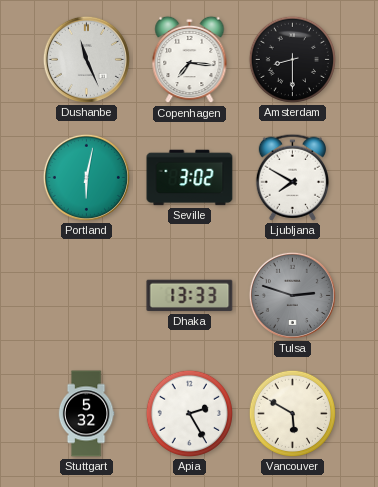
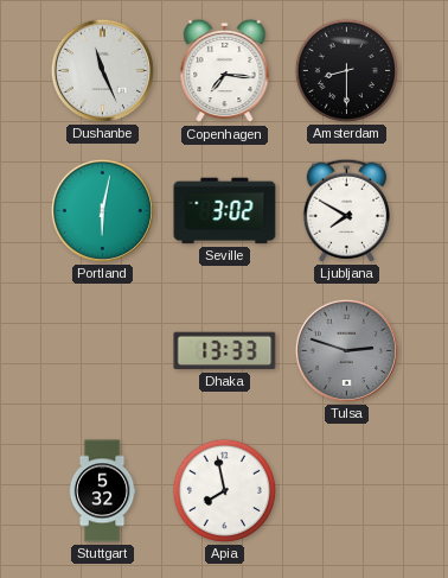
Apia: 2:25 -> 7:58
Vancouver: 5:50 -> none
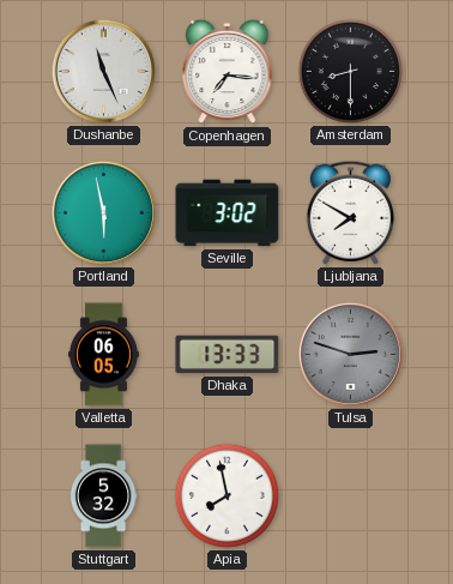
Portland: 6:02 -> 5:58
Valletta: none -> 06:05
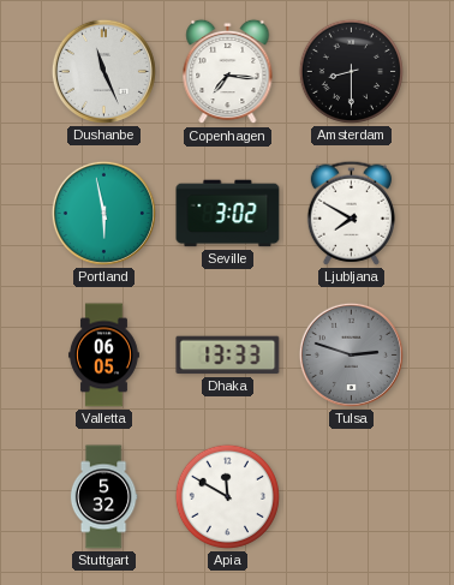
Apia: 7:58 -> 11:50
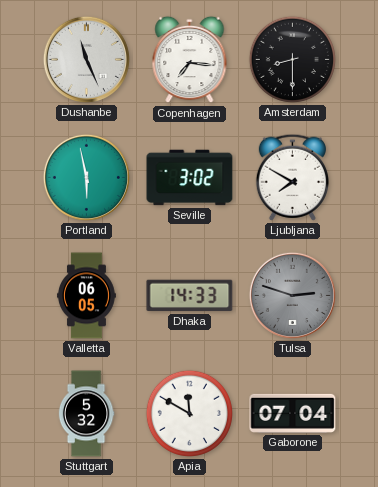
Dhaka: 13:33 -> 14:33
Gaborone: none -> 07:04
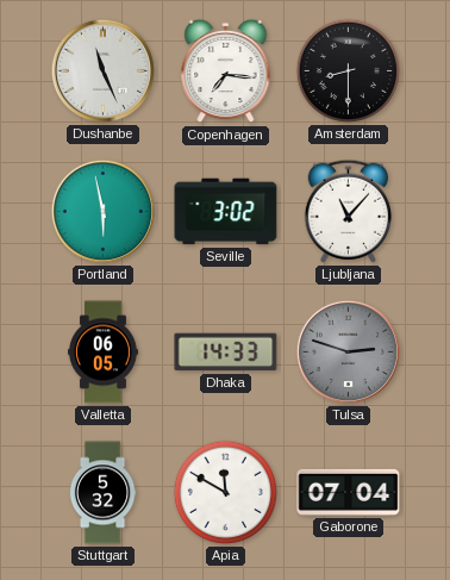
Ljubljana: 7:50 -> 11:07
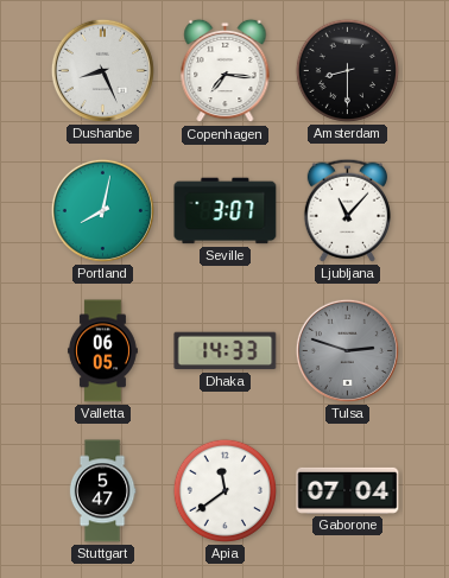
Dushanbe: 11:26 -> 8:26
Portland: 5:58 -> 8:02
Seville: 3:02 -> 3:07
Stuttgart: 5:32 -> 5:47
Apia: 11:50 -> 11:39
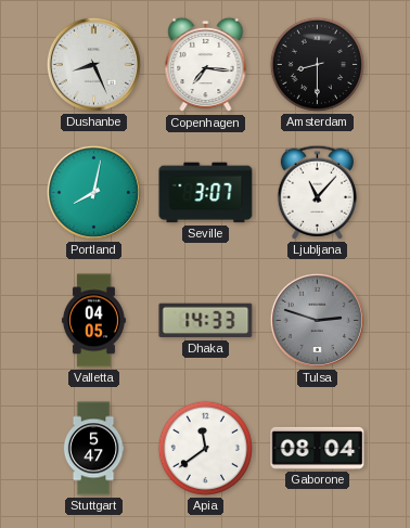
Valletta: 06:05 -> 04:05
Gaborone: 07:04 -> 08:04
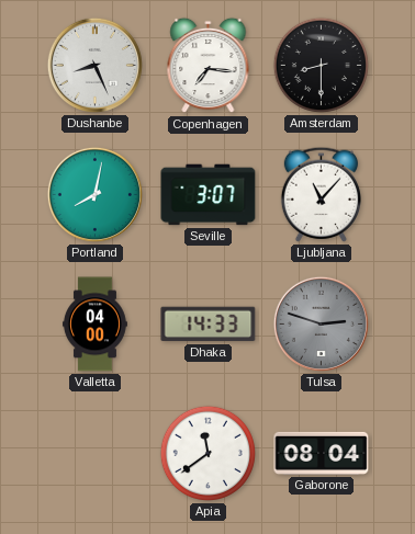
Valletta: 04:05 -> 04:00
Stuttgart: 5:47 -> none
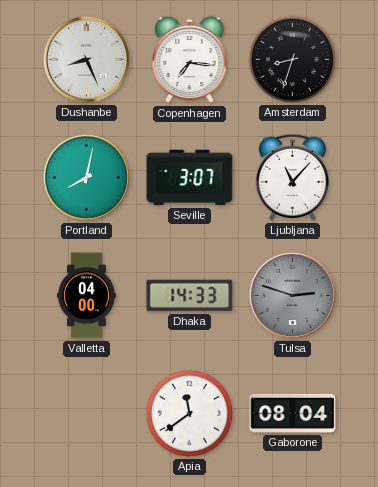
Amsterdam: 8:30 -> 8:33
